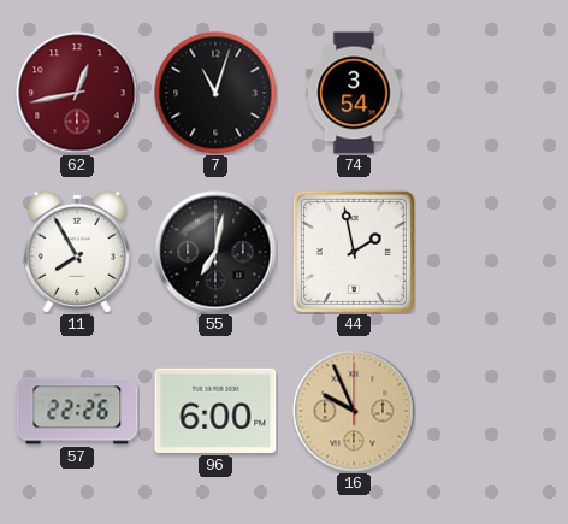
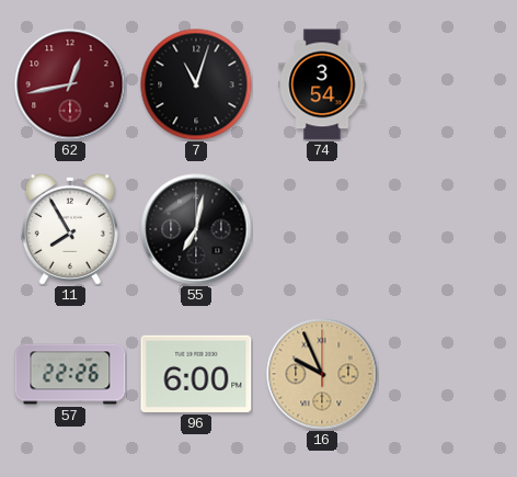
44: 1:58 -> none
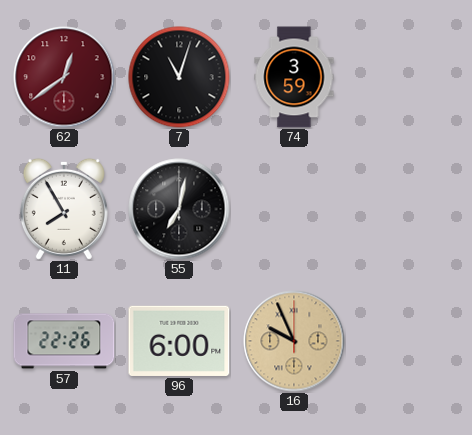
62: 12:43 -> 12:39
74: 3:54 -> 3:59
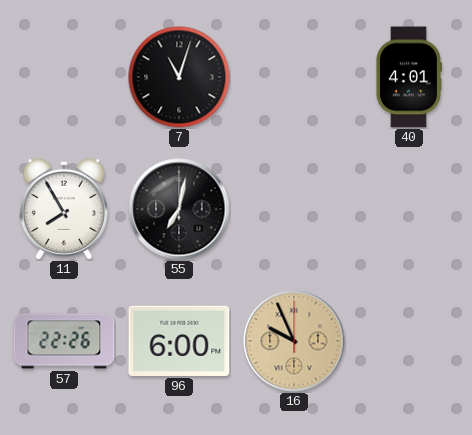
62: 12:39 -> none
74: 3:59 -> none
40: none -> 4:01
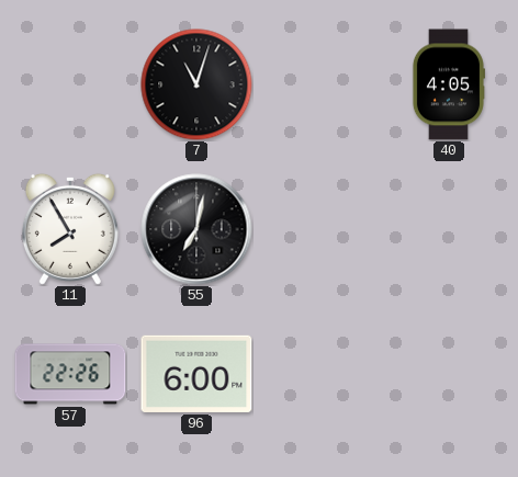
40: 4:01 -> 4:05
16: 9:56 -> none
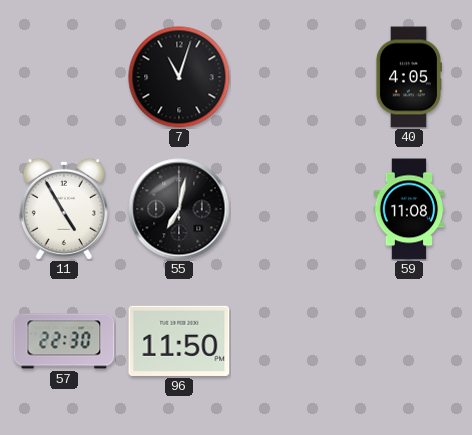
11: 7:55 -> 4:55
59: none -> 11:08
57: 22:26 -> 22:30
96: 6:00 -> 11:50
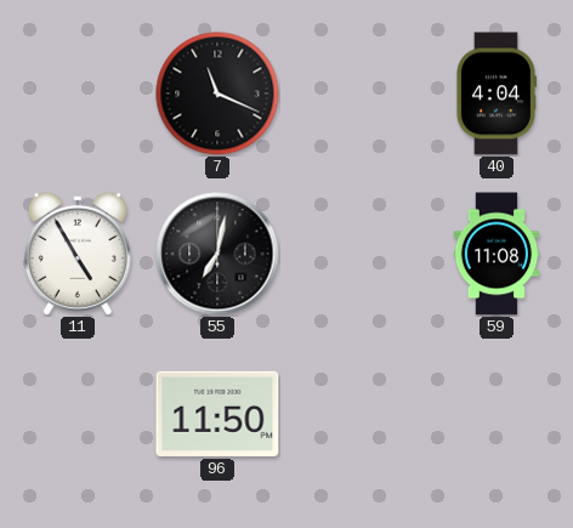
7: 11:03 -> 11:19
40: 4:05 -> 4:04
57: 22:30 -> none
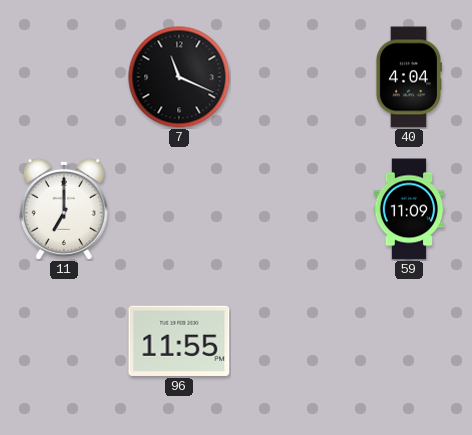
11: 4:55 -> 7:00
55: 7:02 -> none
59: 11:08 -> 11:09
96: 11:50 -> 11:55
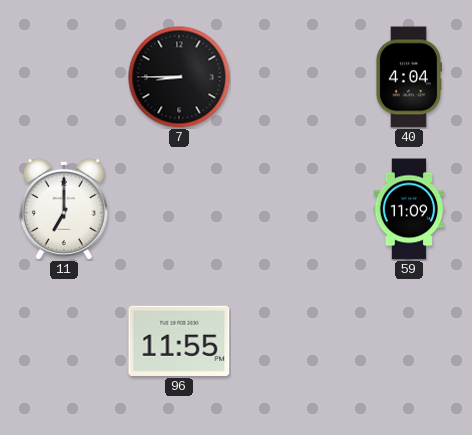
7: 11:19 -> 8:45
